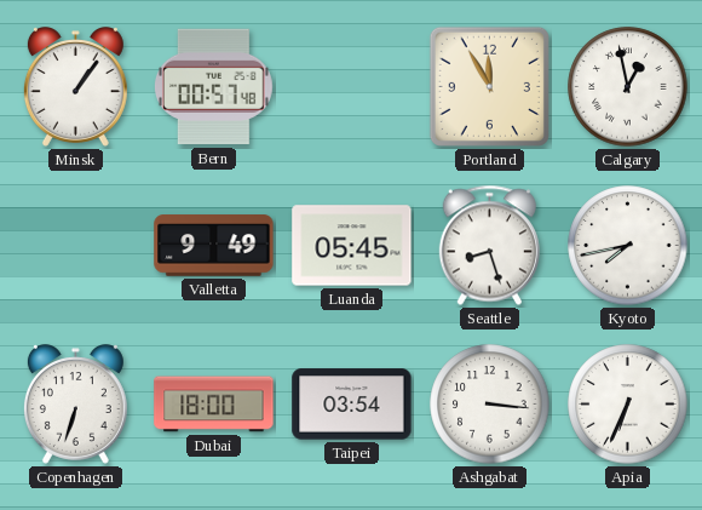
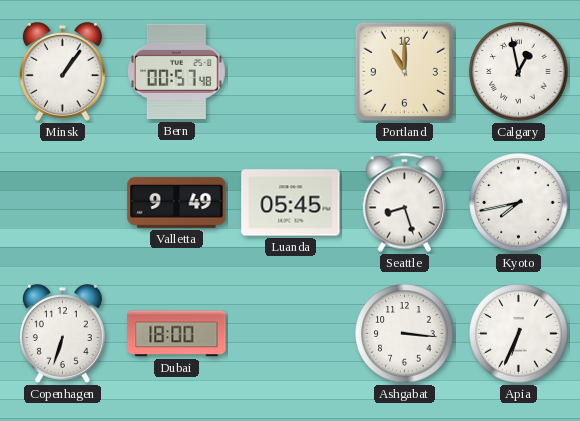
Portland: 11:55 -> 11:00
Taipei: 03:54 -> none
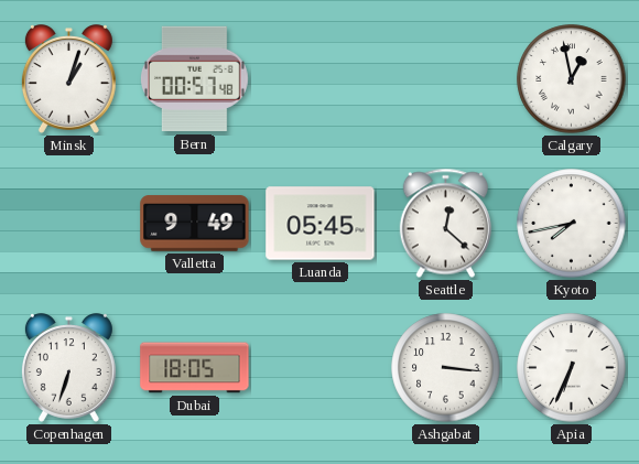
Minsk: 1:06 -> 1:03
Portland: 11:00 -> none
Seattle: 8:27 -> 12:22
Dubai: 18:00 -> 18:05
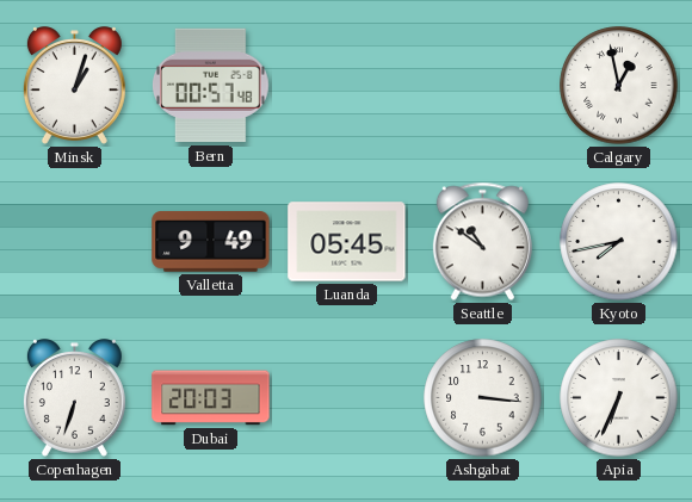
Seattle: 12:22 -> 10:51
Dubai: 18:05 -> 20:03
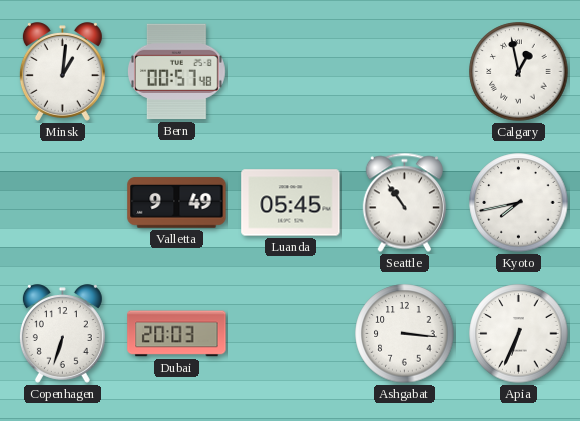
Minsk: 1:03 -> 1:01
Seattle: 10:51 -> 10:54
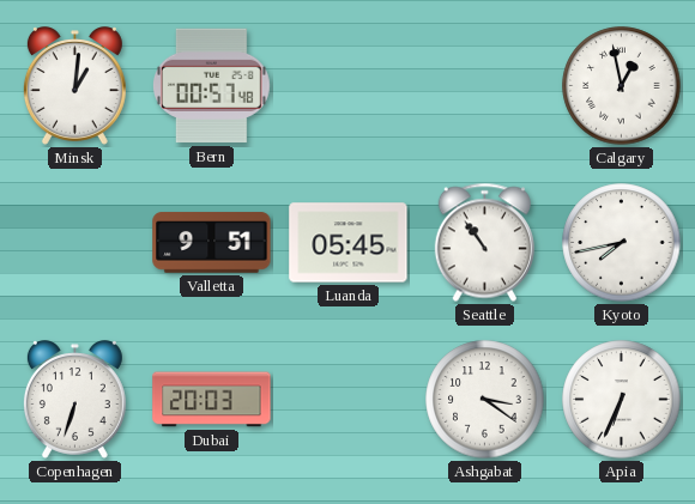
Valletta: 9:49 -> 9:51
Ashgabat: 3:16 -> 3:21
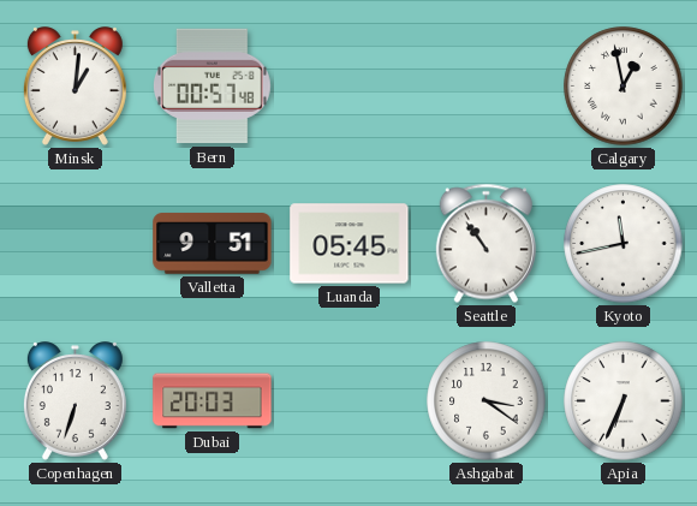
Kyoto: 7:43 -> 11:43
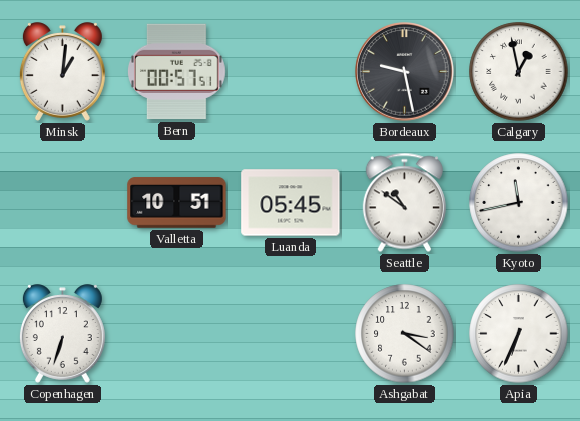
Bern: 00:57:48 -> 00:57:51
Bordeaux: none -> 9:28
Valletta: 9:51 -> 10:51
Seattle: 10:54 -> 10:51
Dubai: 20:03 -> none
